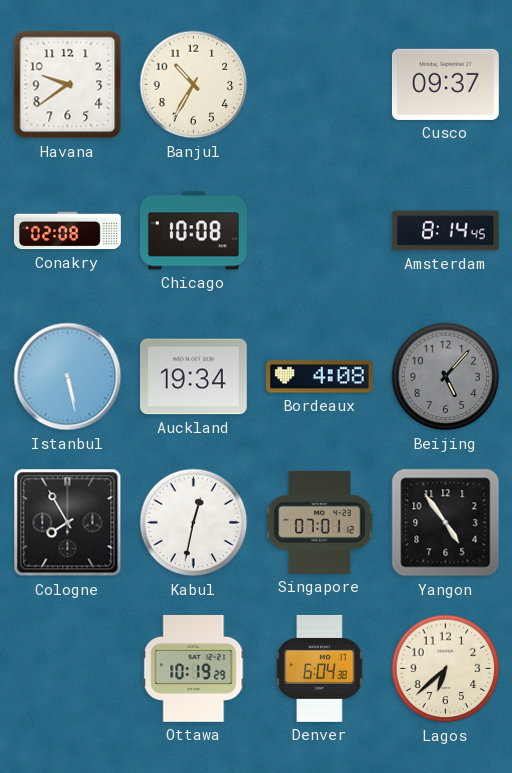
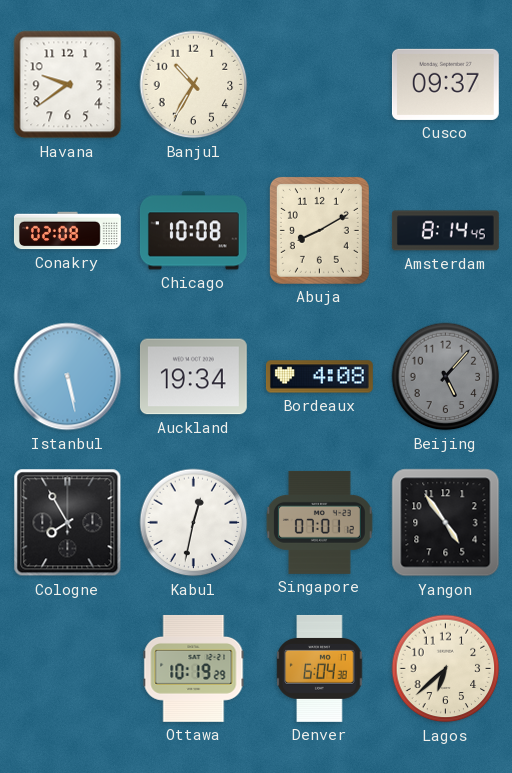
Abuja: none -> 8:10
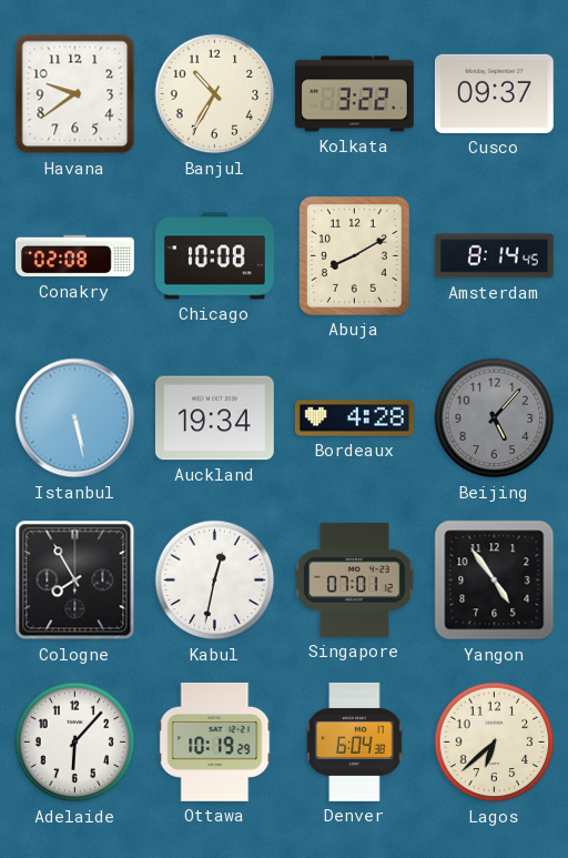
Kolkata: none -> 3:22
Bordeaux: 4:08 -> 4:28
Adelaide: none -> 6:07
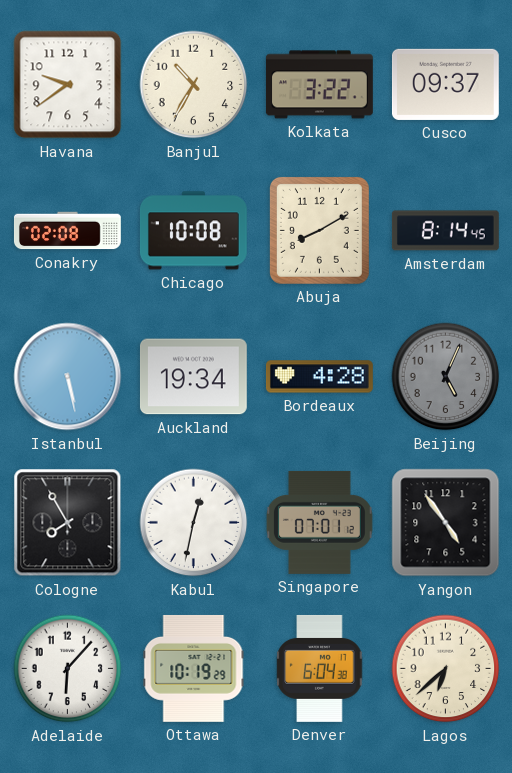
Beijing: 5:07 -> 5:04
